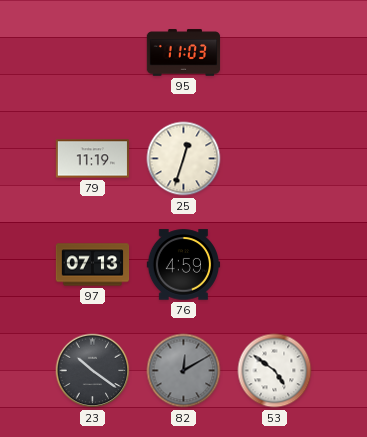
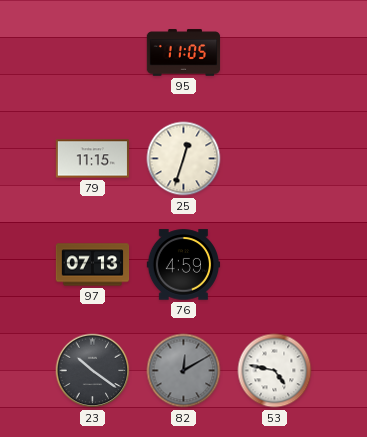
95: 11:03 -> 11:05
79: 11:19 -> 11:15
53: 4:51 -> 4:47
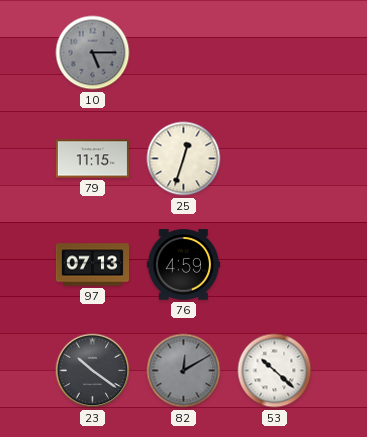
10: none -> 5:15
95: 11:05 -> none
53: 4:47 -> 10:22
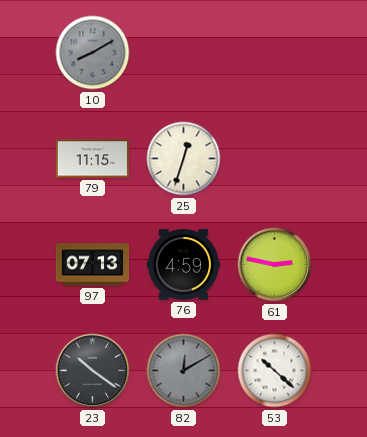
10: 5:15 -> 8:10
61: none -> 2:47
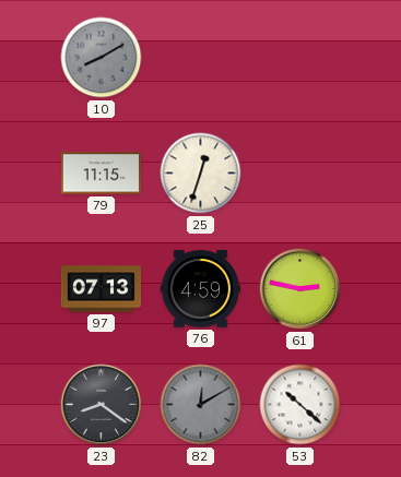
23: 10:21 -> 8:21
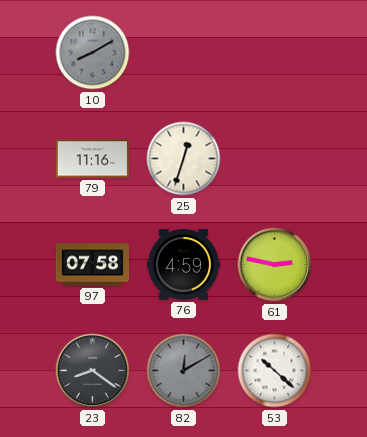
79: 11:15 -> 11:16
97: 07:13 -> 07:58
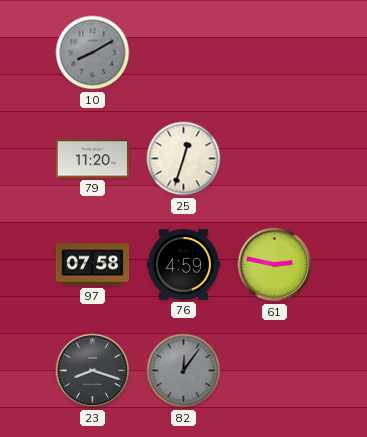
79: 11:16 -> 11:20
23: 8:21 -> 8:18
82: 12:10 -> 12:06
53: 10:22 -> none
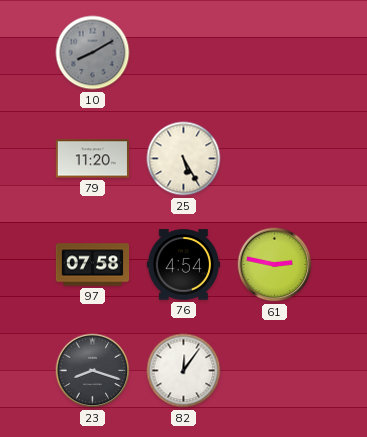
25: 12:33 -> 5:25
76: 4:59 -> 4:54
82 dial: grey -> white
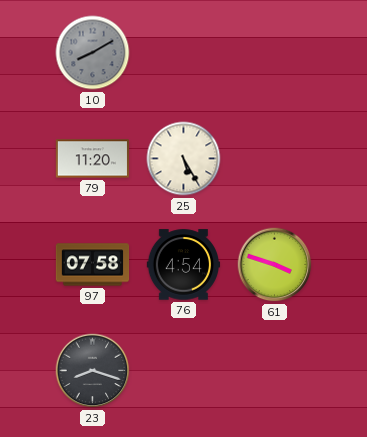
61: 2:47 -> 3:48
82: 12:06 -> none
